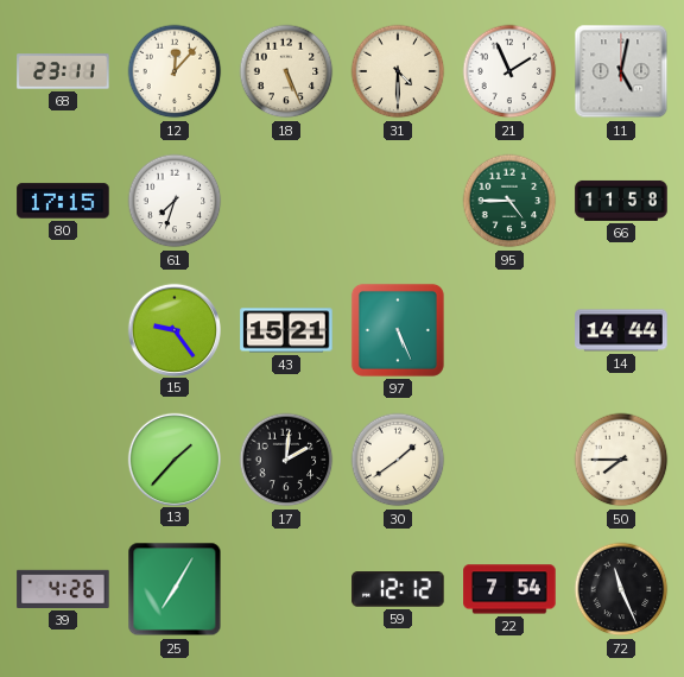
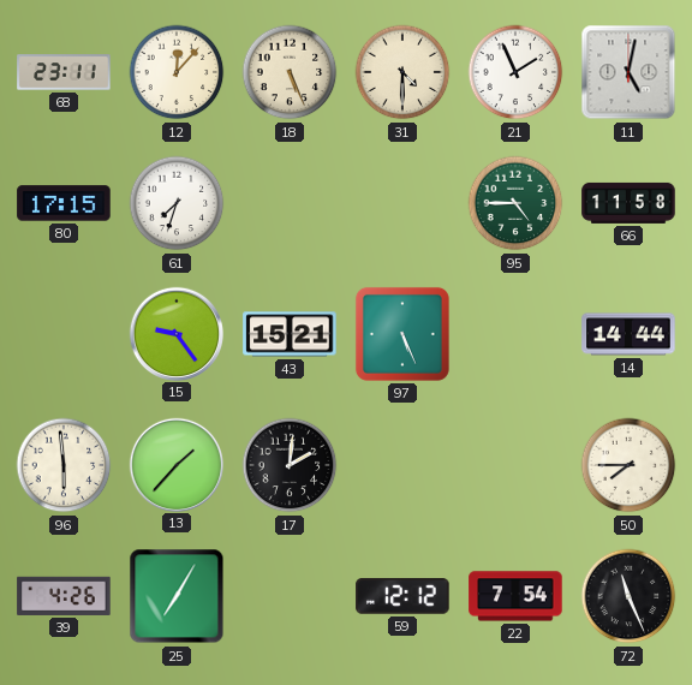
96: none -> 5:59
30: 1:39 -> none
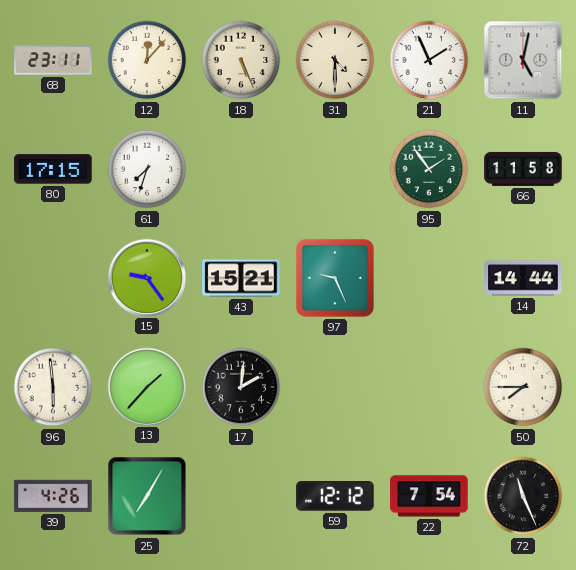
95: 4:45 -> 1:54
97: 5:26 -> 9:26
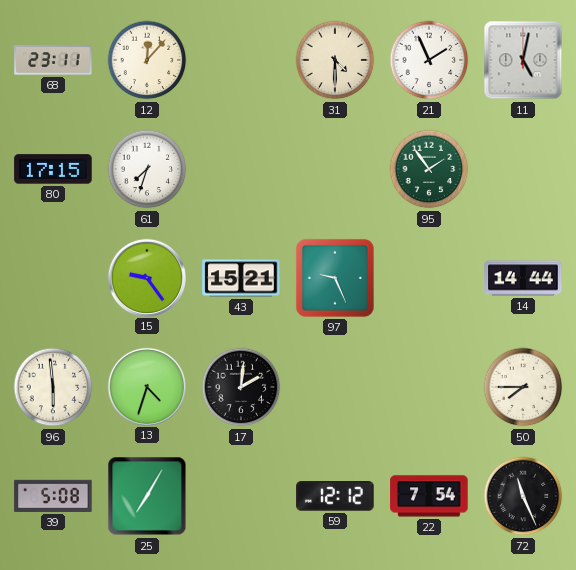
18: 5:26 -> none
66: 11:58 -> none
13: 1:37 -> 4:33
39: 4:26 -> 5:08
